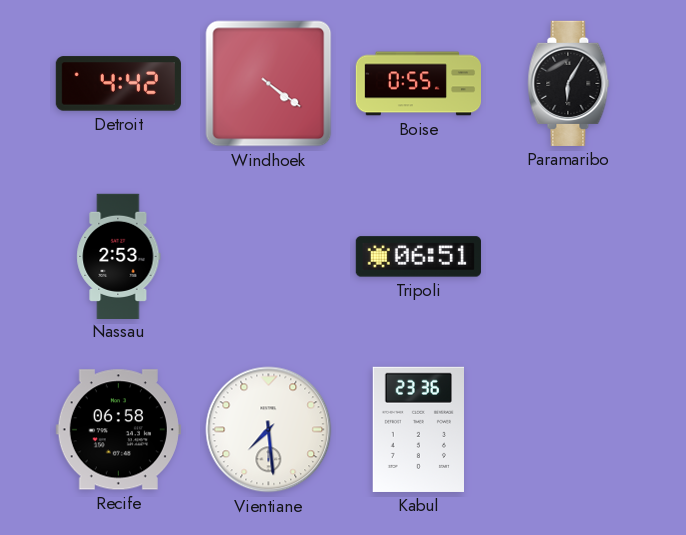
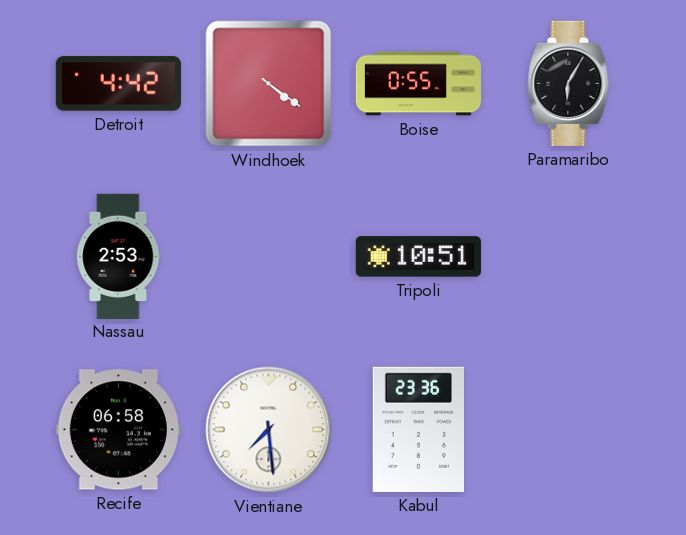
Tripoli: 06:51 -> 10:51
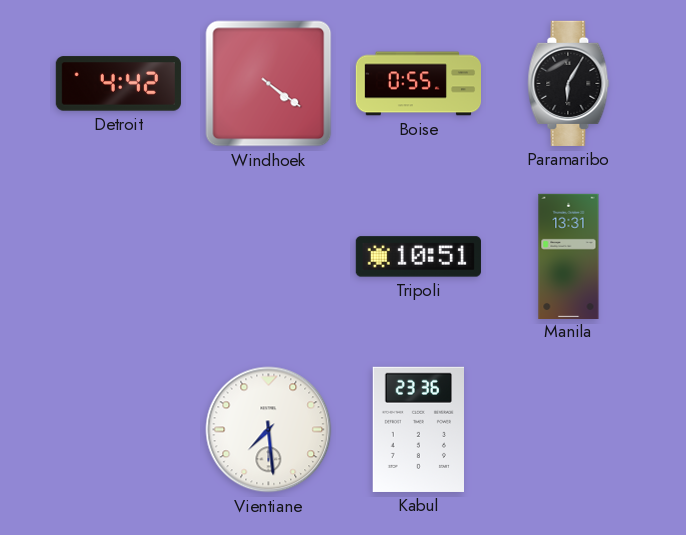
Nassau: 2:53 -> none
Manila: none -> 13:31
Recife: 06:58 -> none
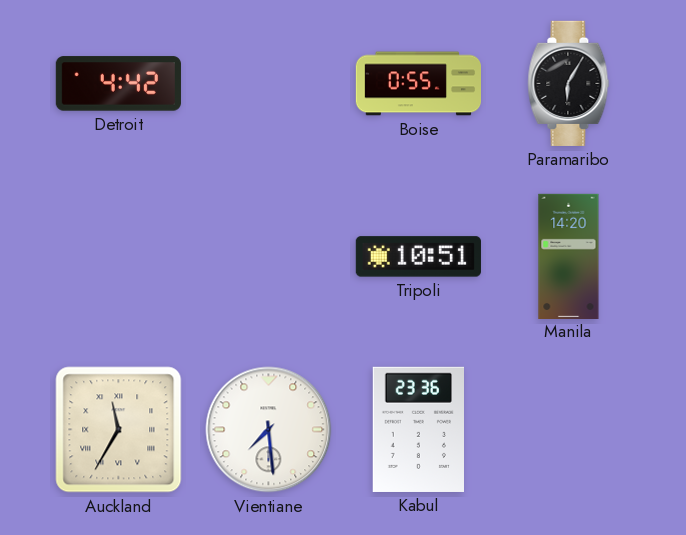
Windhoek: 4:21 -> none
Manila: 13:31 -> 14:20
Auckland: none -> 11:35
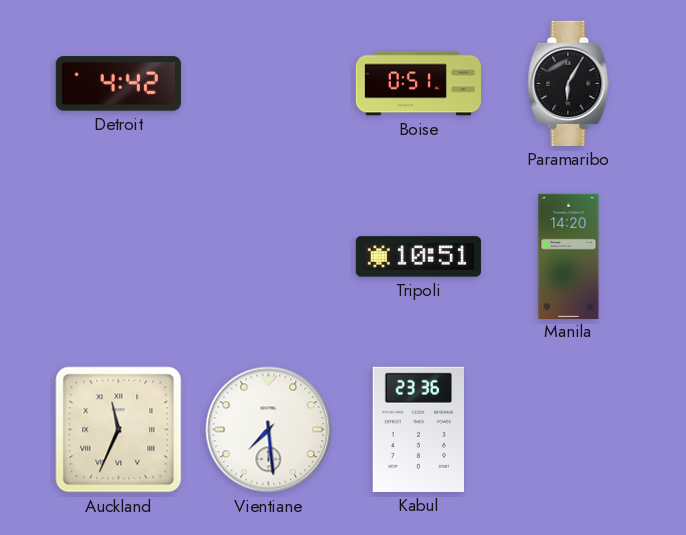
Boise: 0:55 -> 0:51
Auckland: 11:35 -> 11:34
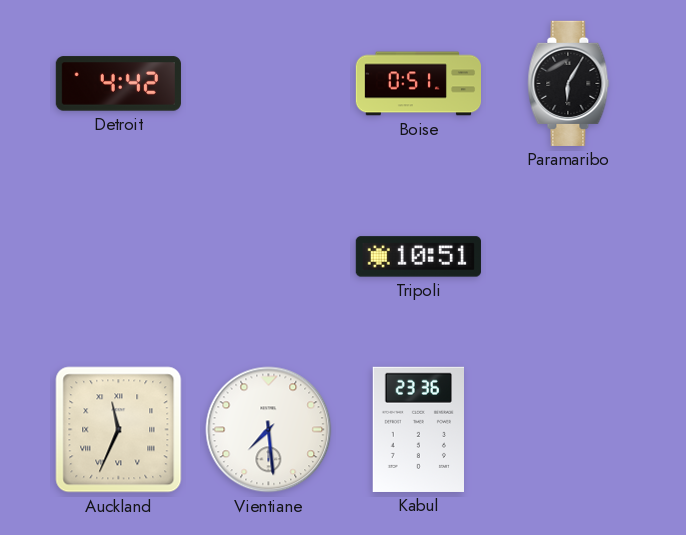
Manila: 14:20 -> none
